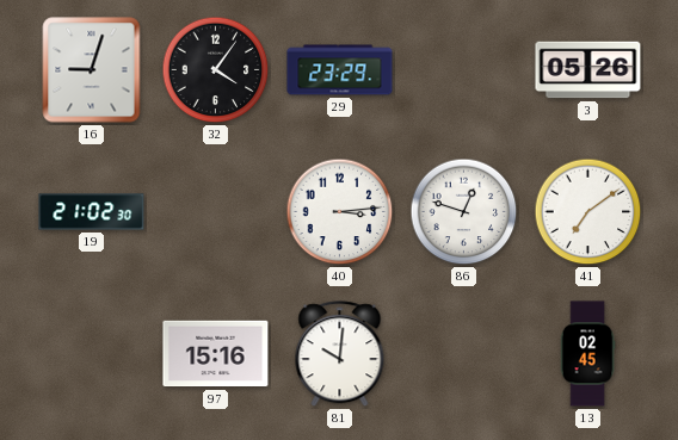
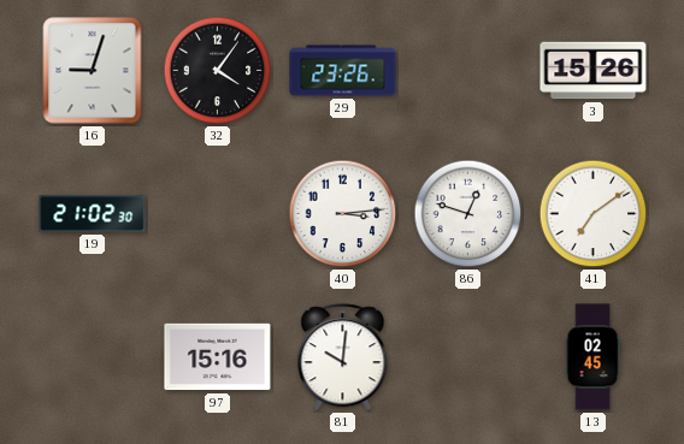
29: 23:29 -> 23:26
3: 05:26 -> 15:26
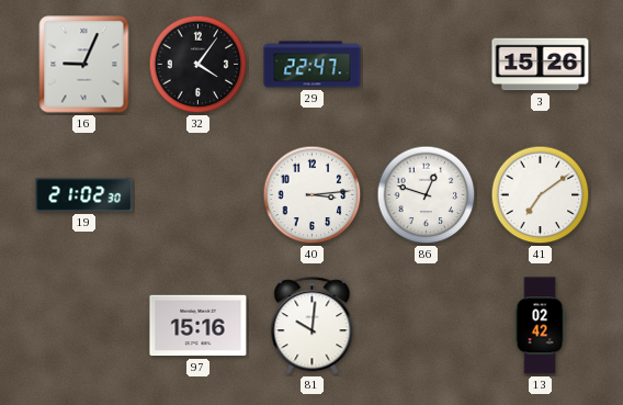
16: 9:03 -> 9:04
29: 23:26 -> 22:47
13: 02:45 -> 02:42
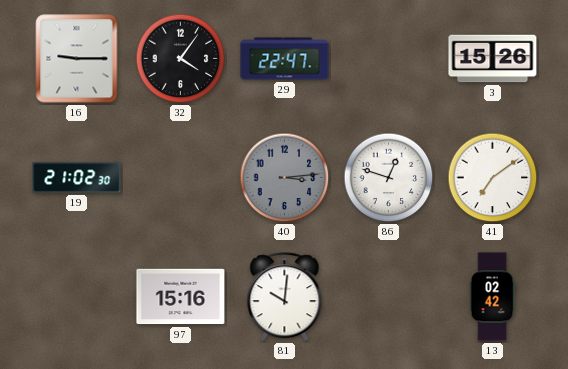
16: 9:04 -> 9:15
40 dial: white -> grey
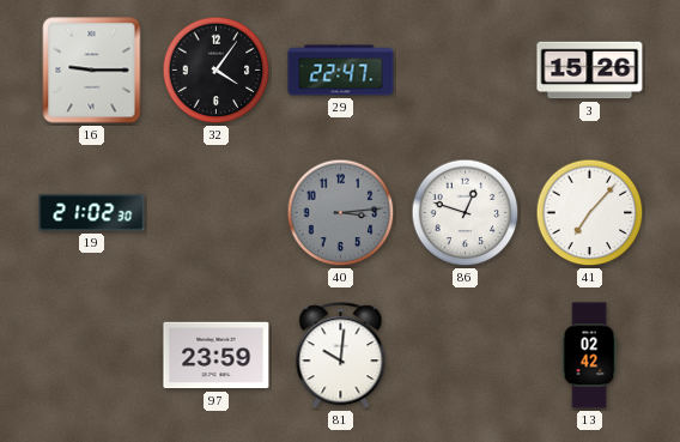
41: 7:09 -> 7:07
97: 15:16 -> 23:59
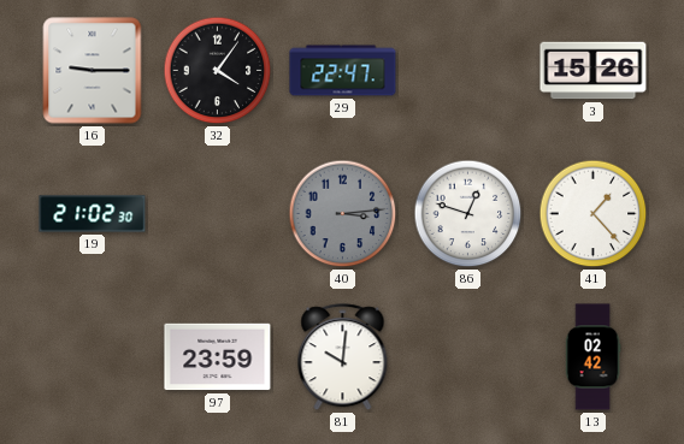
41: 7:07 -> 1:23
